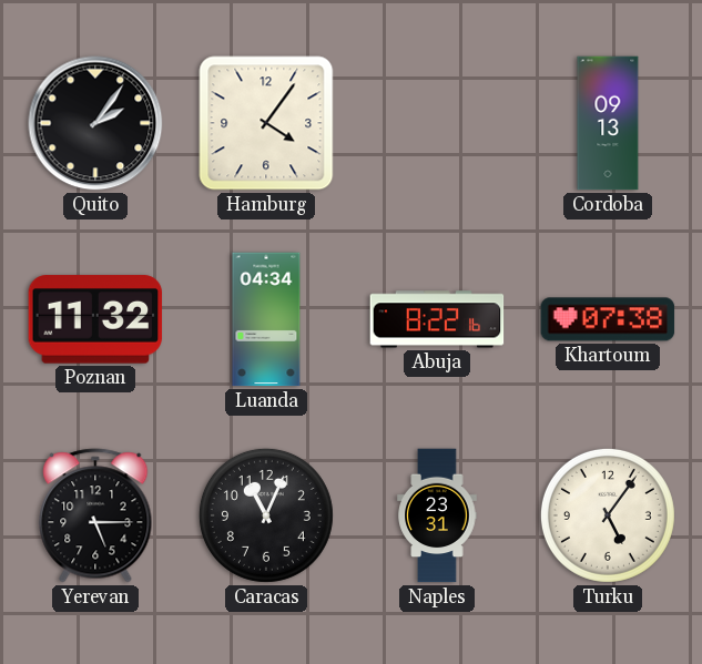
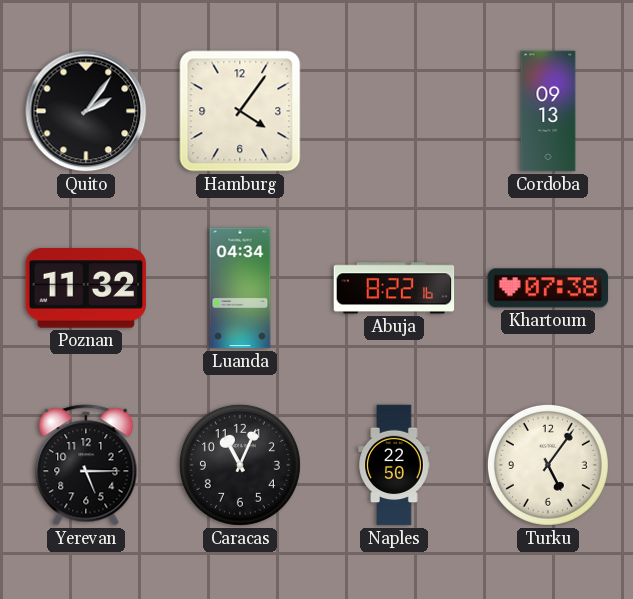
Naples: 23:31 -> 22:50
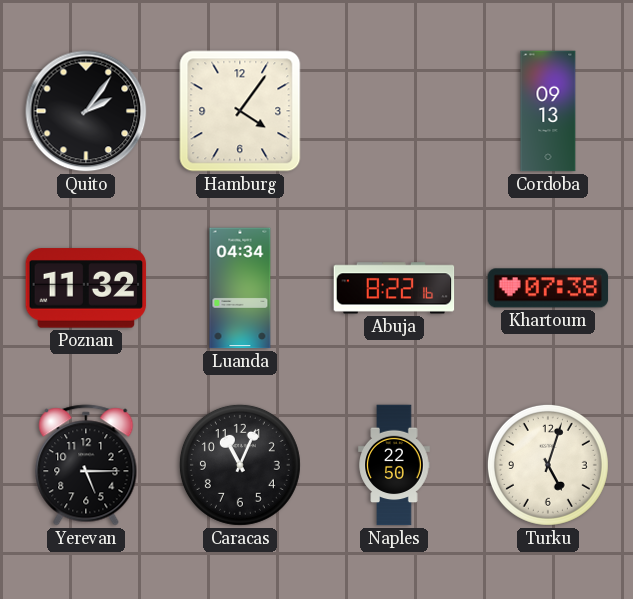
Turku: 5:06 -> 5:03
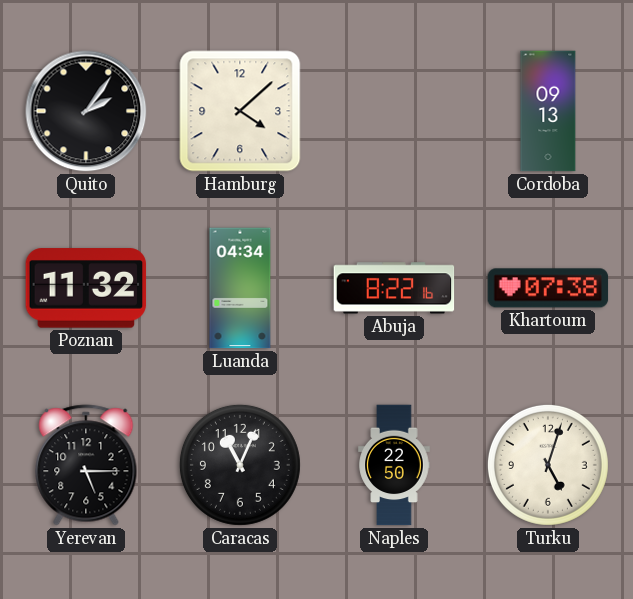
Hamburg: 4:06 -> 4:08
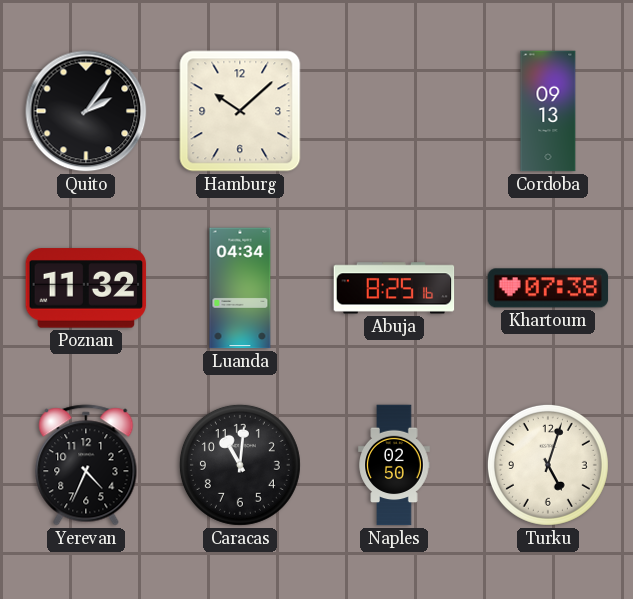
Hamburg: 4:08 -> 10:08
Abuja: 8:22 -> 8:25
Yerevan: 5:15 -> 4:34
Caracas: 11:04 -> 11:01
Naples: 22:50 -> 02:50
